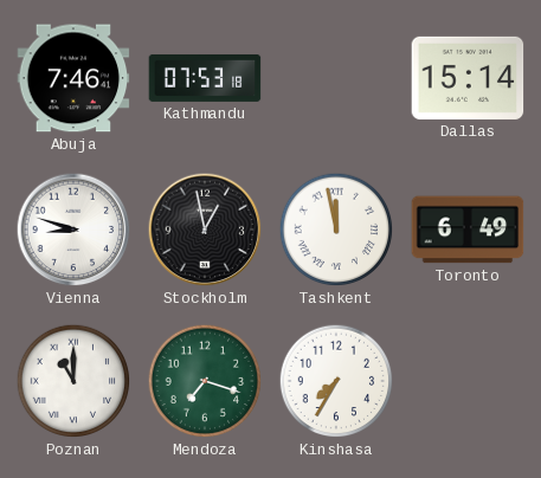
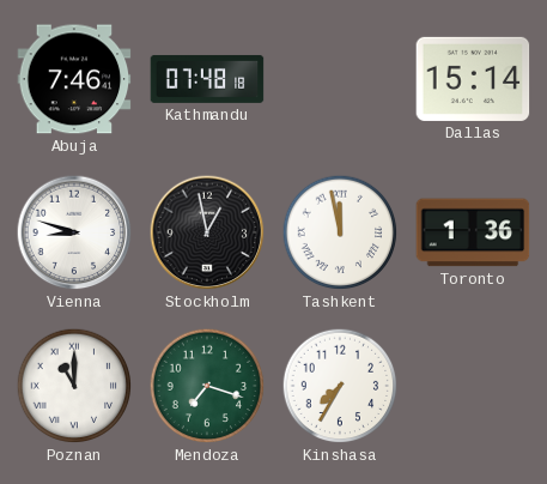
Kathmandu: 07:53 -> 07:48
Toronto: 6:49 -> 1:36
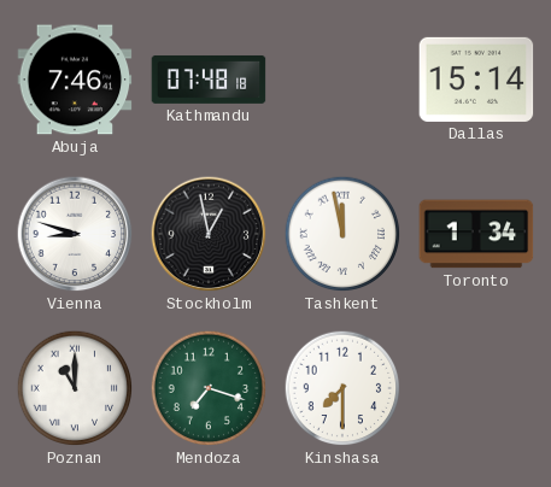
Toronto: 1:36 -> 1:34
Kinshasa: 7:35 -> 7:30
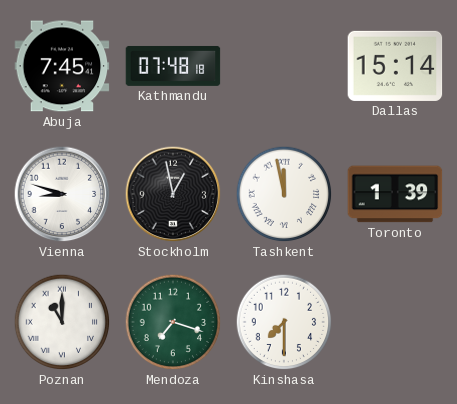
Abuja: 7:46 -> 7:45
Toronto: 1:34 -> 1:39
